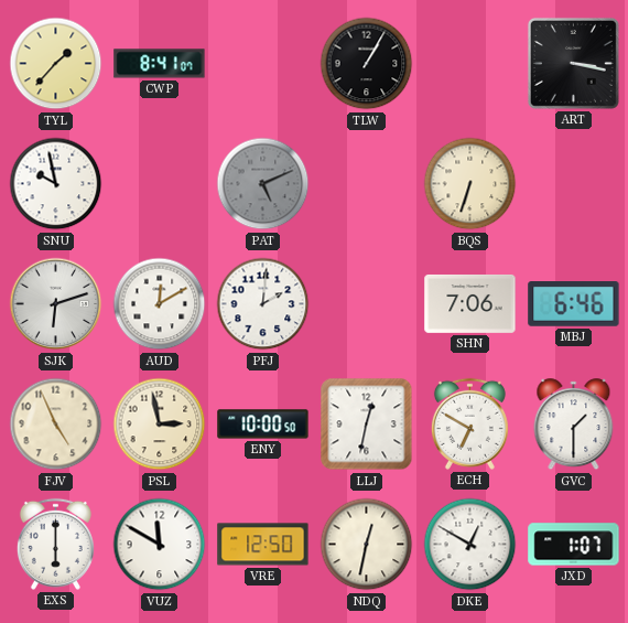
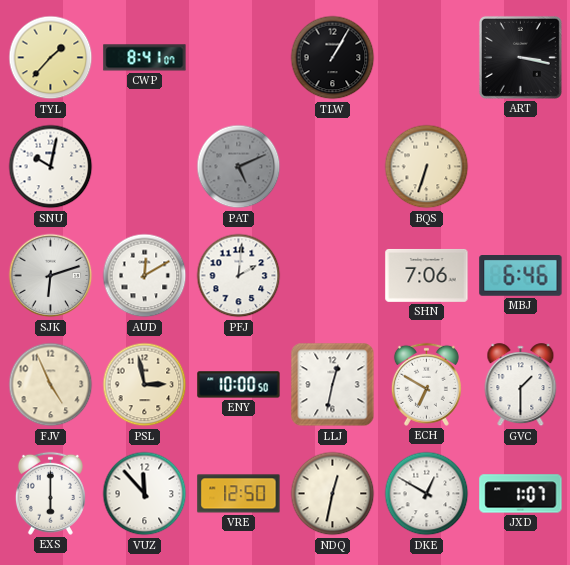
SNU: 9:58 -> 10:02
VUZ: 11:50 -> 11:53
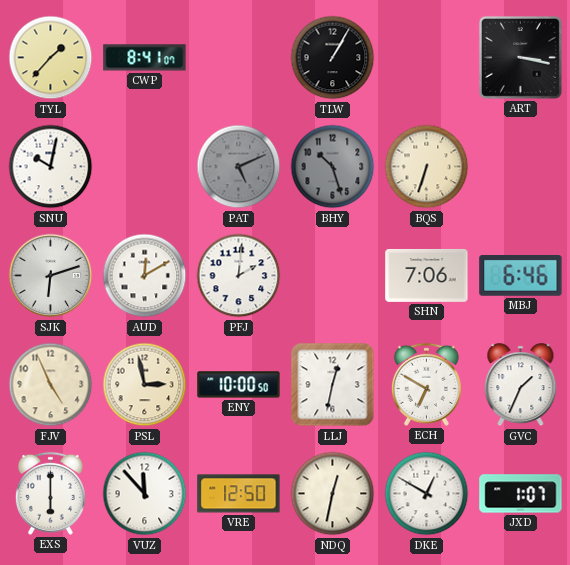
BHY: none -> 10:27
GVC: 1:30 -> 1:34
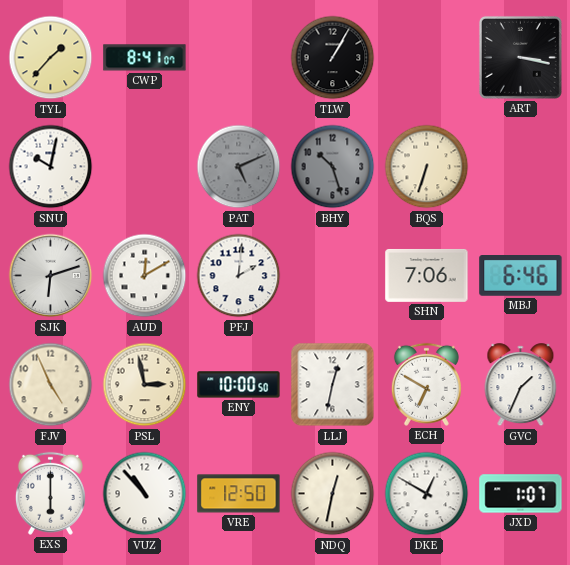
VUZ: 11:53 -> 10:53
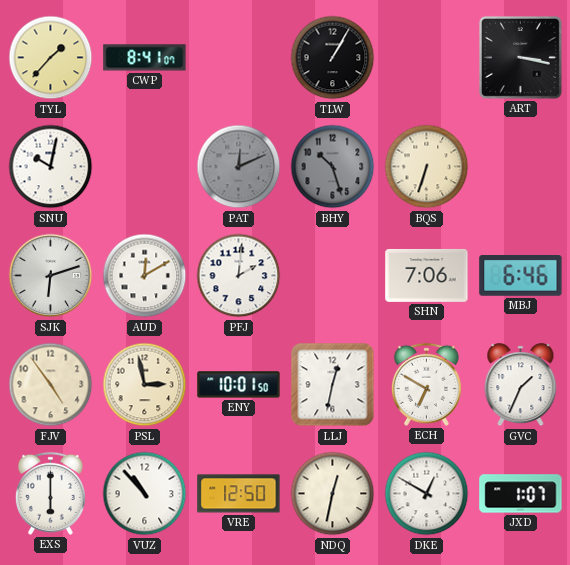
PAT: 5:11 -> 12:11
FJV: 4:56 -> 4:54
ENY: 10:00 -> 10:01
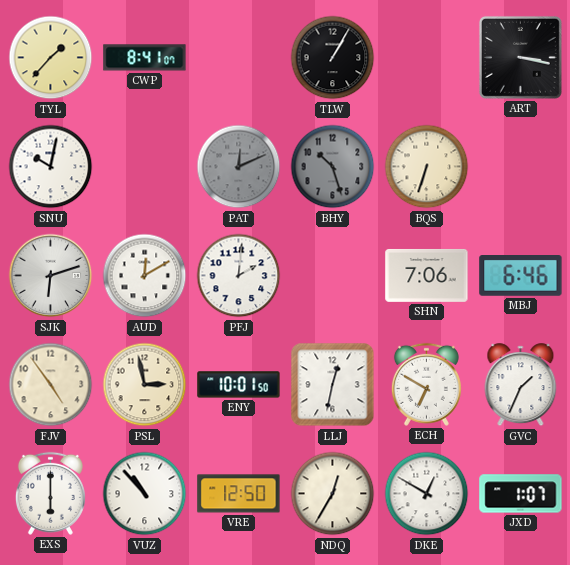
NDQ: 12:32 -> 12:35
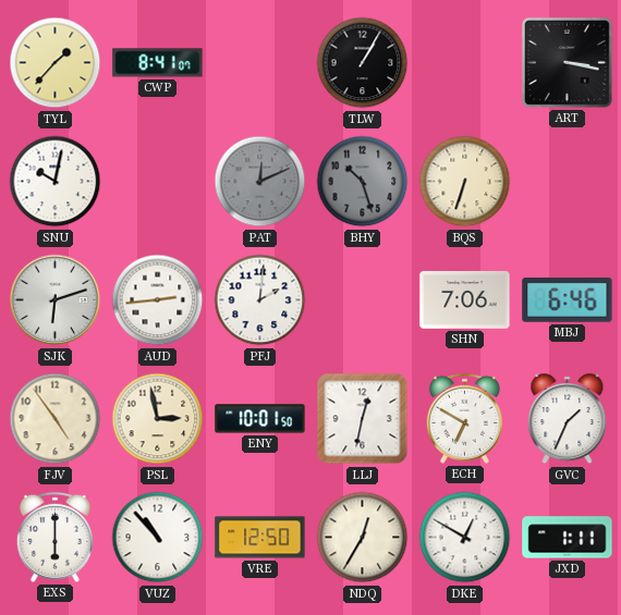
AUD: 12:10 -> 2:44
JXD: 1:07 -> 1:11
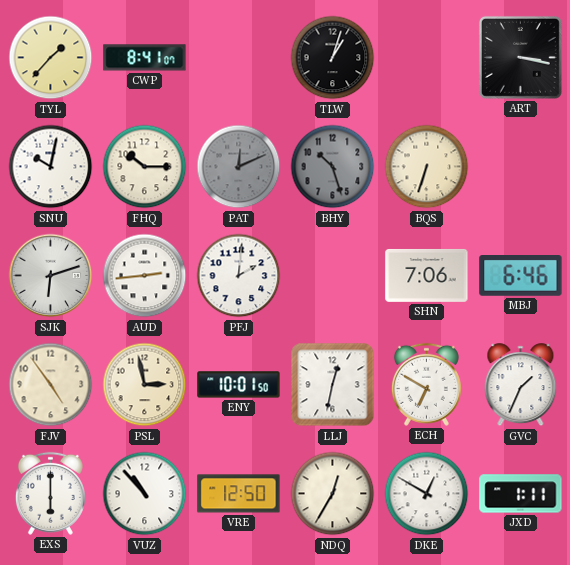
TLW: 1:05 -> 1:03
FHQ: none -> 10:15
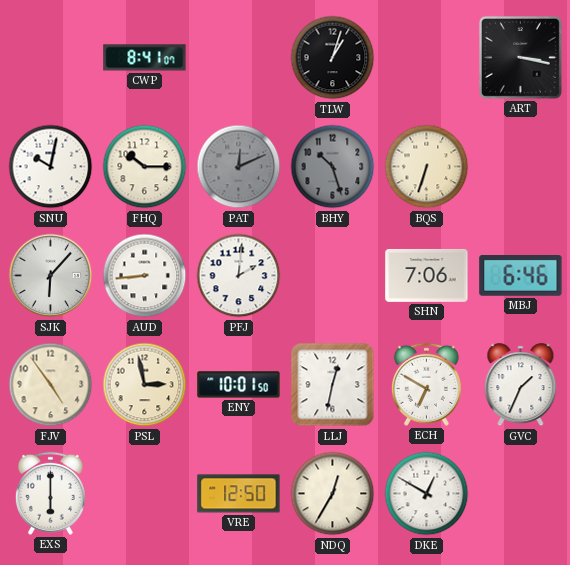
TYL: 1:37 -> none
SJK: 6:12 -> 6:07
AUD: 2:44 -> 8:44
VUZ: 10:53 -> none
JXD: 1:11 -> none
